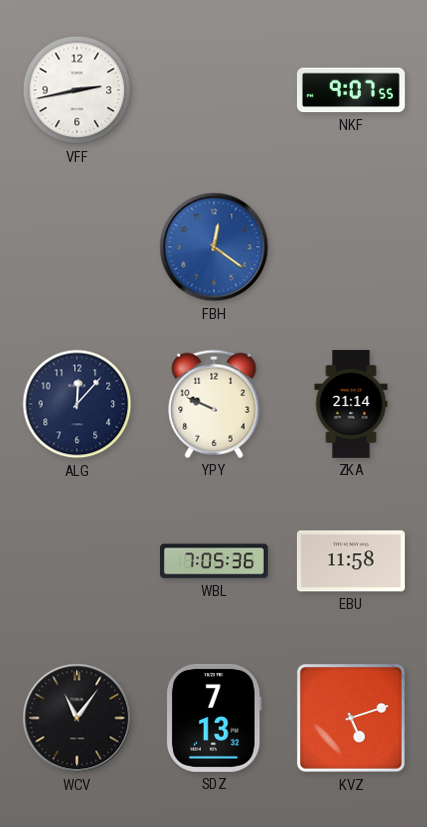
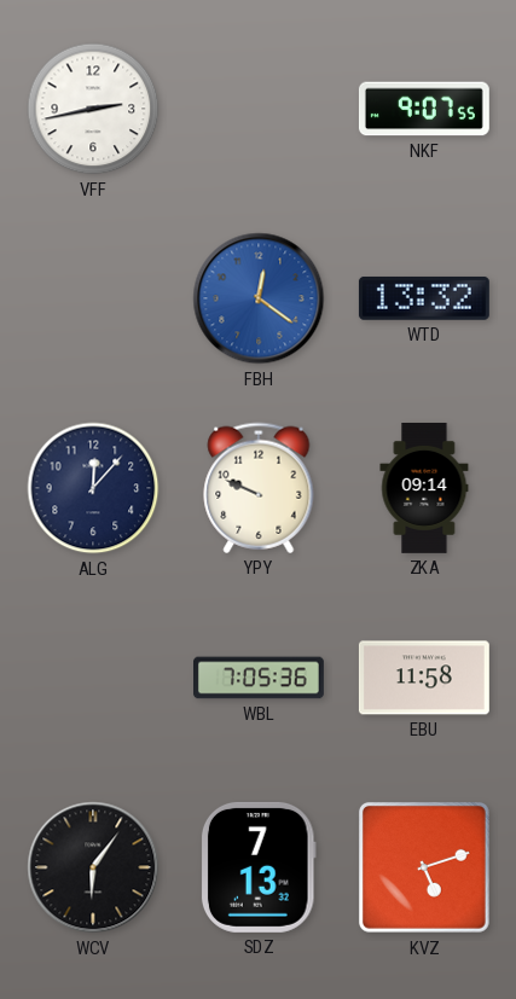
WTD: none -> 13:32
ZKA: 21:14 -> 09:14
WCV: 11:06 -> 6:06
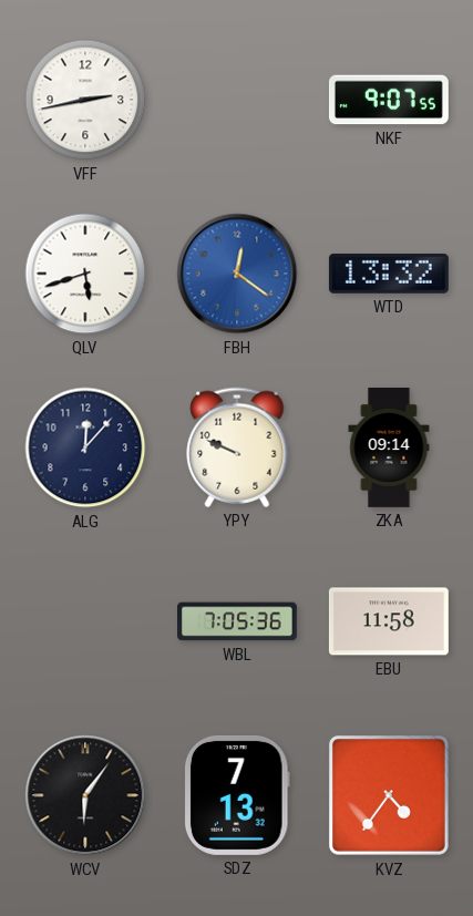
QLV: none -> 5:42
KVZ: 5:12 -> 4:36
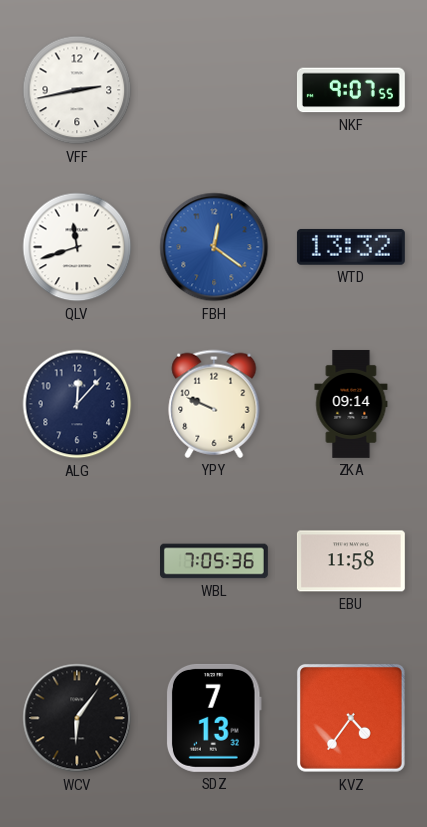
QLV: 5:42 -> 11:42
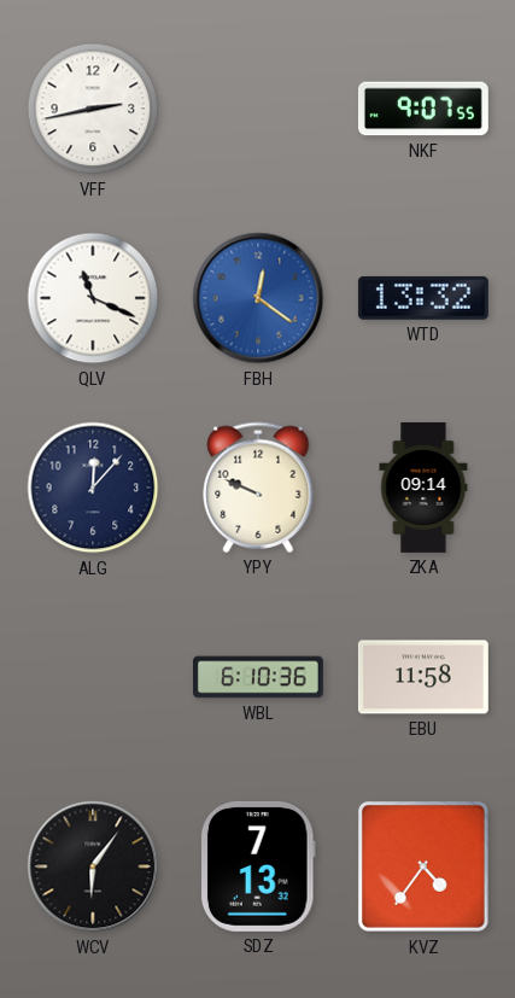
QLV: 11:42 -> 11:19
WBL: 7:05 -> 6:10
